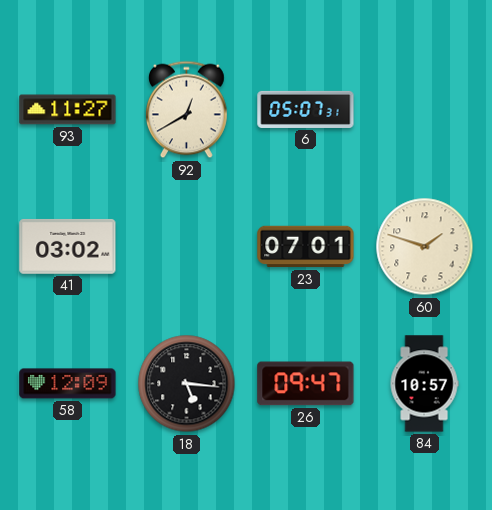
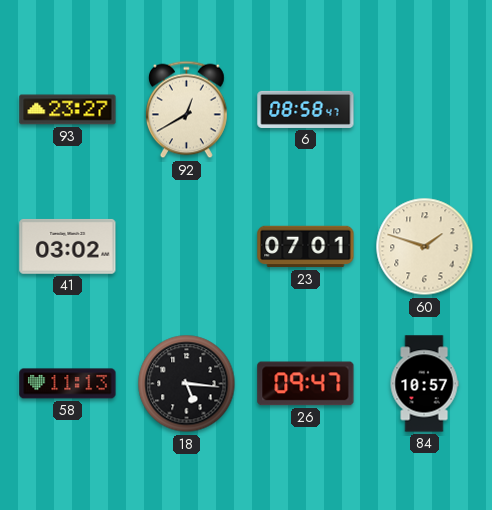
93: 11:27 -> 23:27
6: 05:07 -> 08:58
58: 12:09 -> 11:13
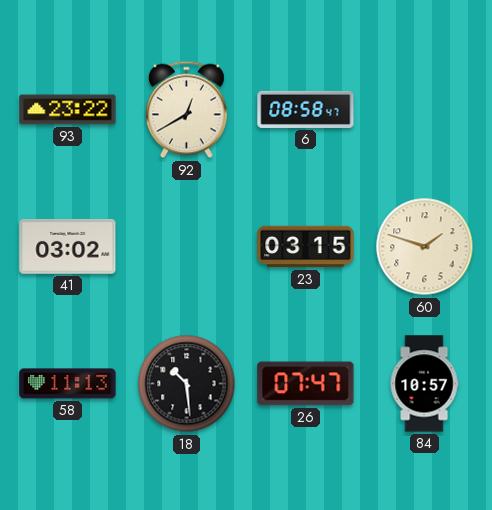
93: 23:27 -> 23:22
23: 07:01 -> 03:15
18: 5:16 -> 10:29
26: 09:47 -> 07:47
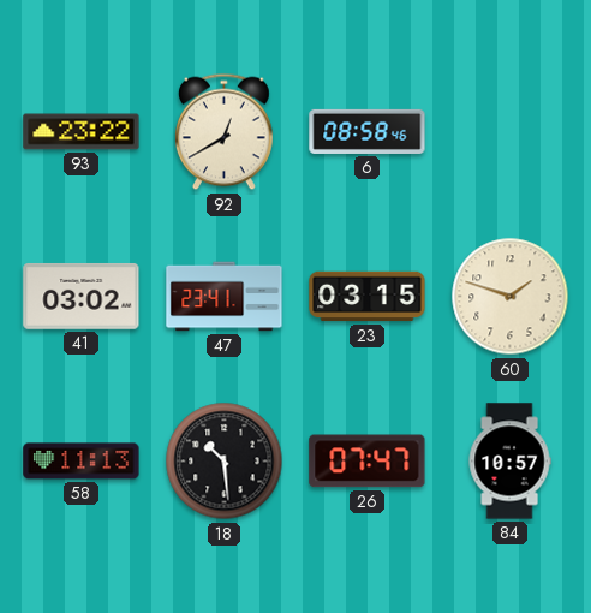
6: 08:58:47 -> 08:58:46
47: none -> 23:41
